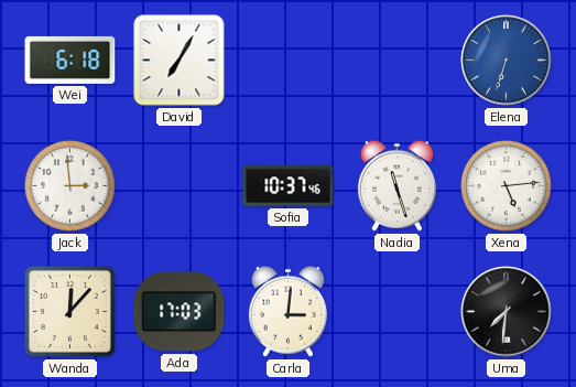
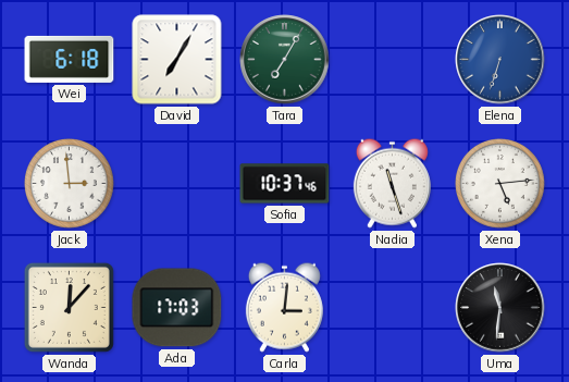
Tara: none -> 7:05
Uma: 7:31 -> 11:31
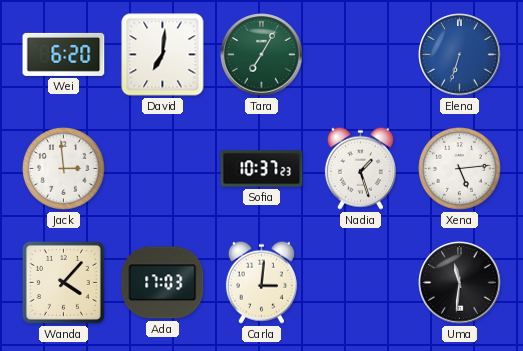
Wei: 6:18 -> 6:20
David: 7:05 -> 7:01
Sofia: 10:37:46 -> 10:37:23
Nadia: 11:27 -> 1:27
Wanda: 12:07 -> 4:07
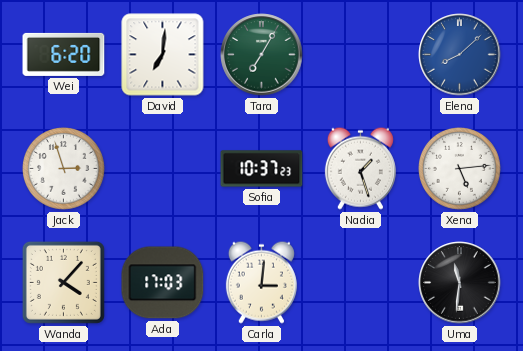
Elena: 6:33 -> 8:08
Jack: 2:59 -> 2:57
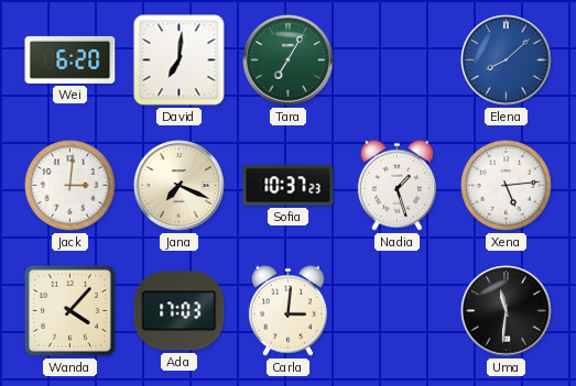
Jack: 2:57 -> 3:01
Jana: none -> 7:19
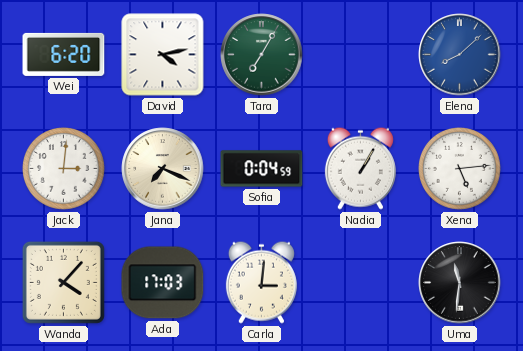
David: 7:01 -> 4:13
Sofia: 10:37 -> 0:04
Nadia: 1:27 -> 1:05
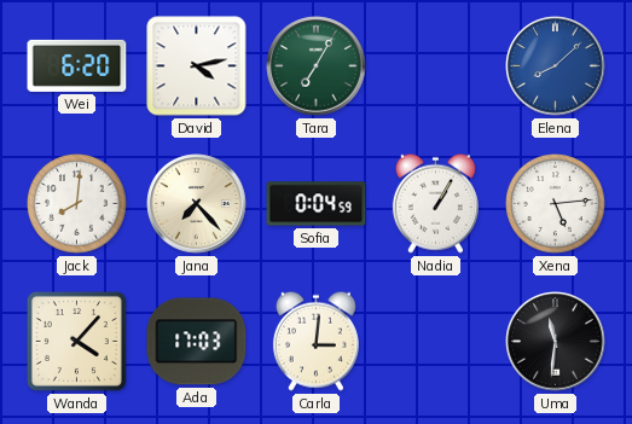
Jack: 3:01 -> 8:01
Jana: 7:19 -> 7:23
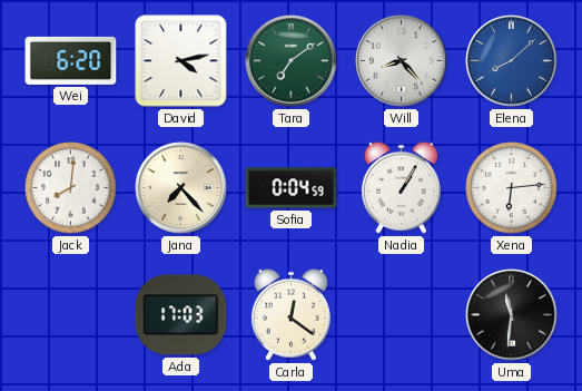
Tara: 7:05 -> 7:09
Will: none -> 8:23
Xena: 5:14 -> 6:14
Wanda: 4:07 -> none
Carla: 3:01 -> 12:21
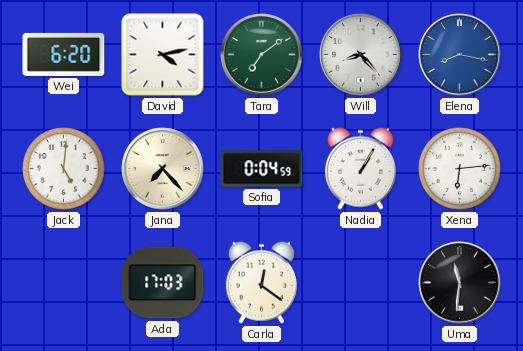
Elena: 8:08 -> 8:17
Jack: 8:01 -> 5:01
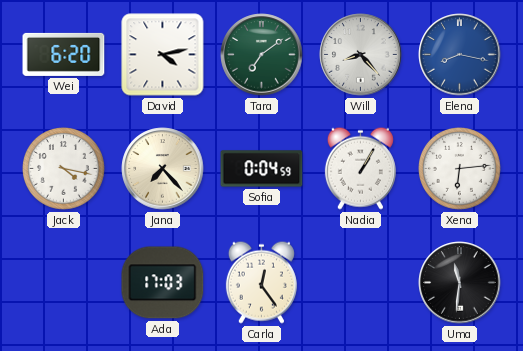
Jack: 5:01 -> 4:17
Carla: 12:21 -> 12:24
